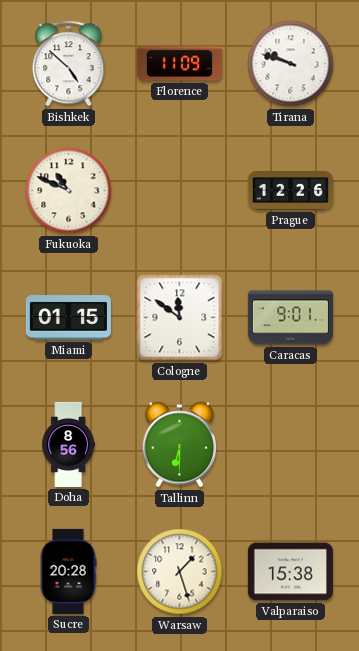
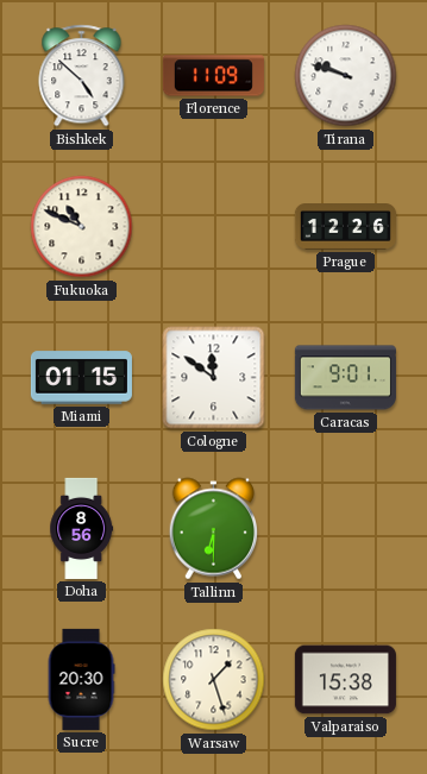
Sucre: 20:28 -> 20:30
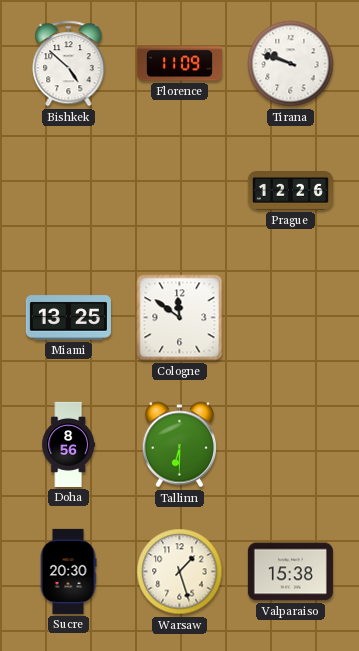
Fukuoka: 10:49 -> none
Miami: 01:15 -> 13:25
Caracas: 9:01 -> none
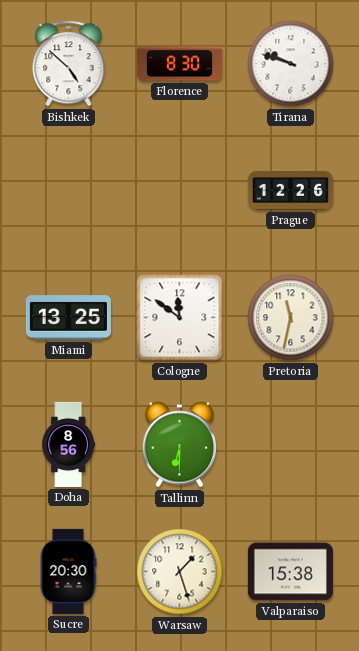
Florence: 11:09 -> 8:30
Pretoria: none -> 11:32
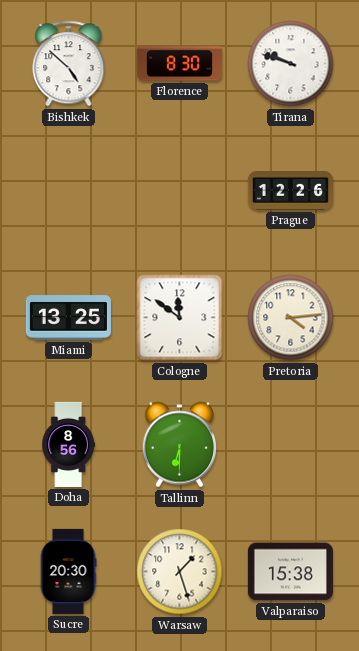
Pretoria: 11:32 -> 4:14
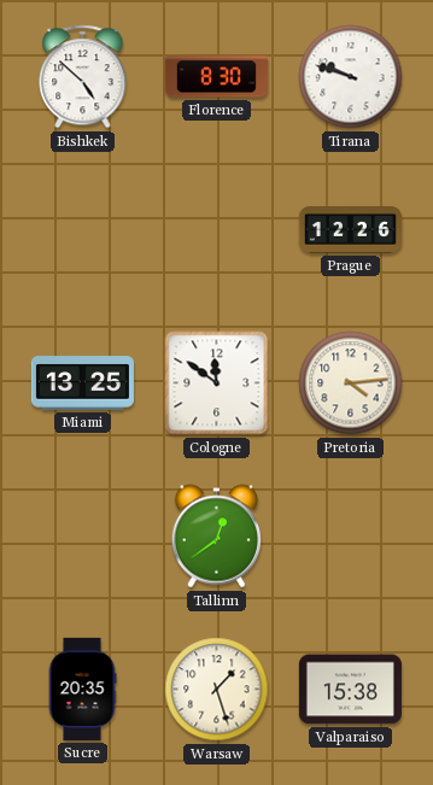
Doha: 8:56 -> none
Tallinn: 6:30 -> 12:39
Sucre: 20:30 -> 20:35
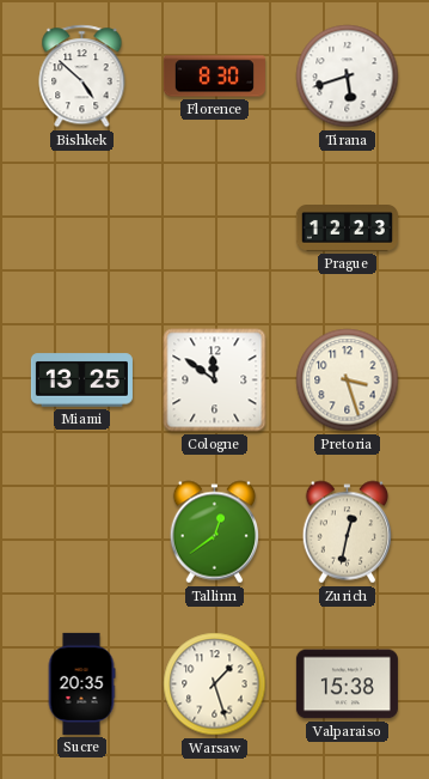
Tirana: 9:48 -> 5:42
Prague: 12:26 -> 12:23
Pretoria: 4:14 -> 3:27
Zurich: none -> 12:32
